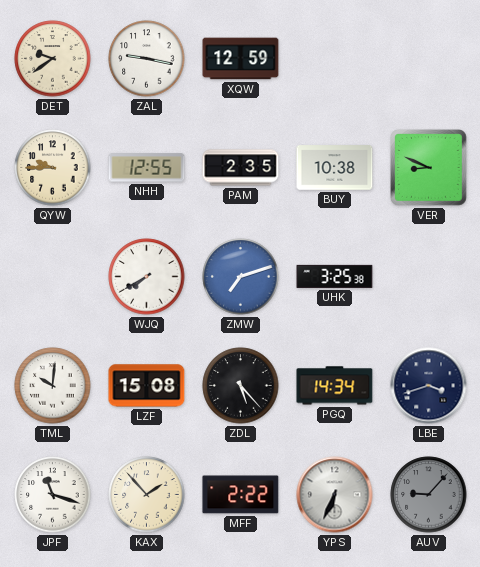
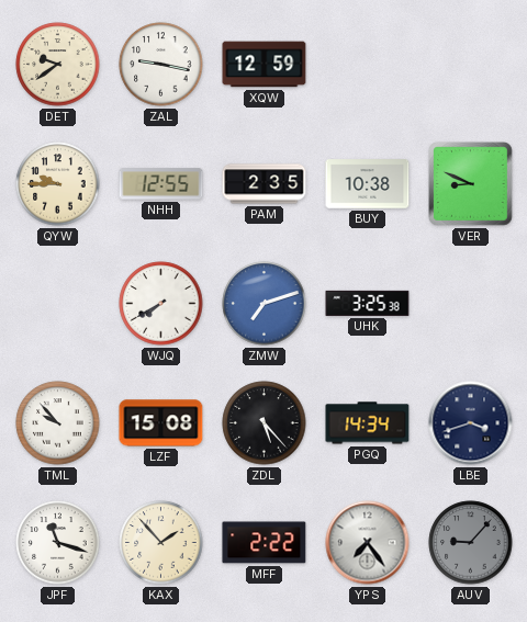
TML: 10:01 -> 9:53
YPS: 6:34 -> 7:24
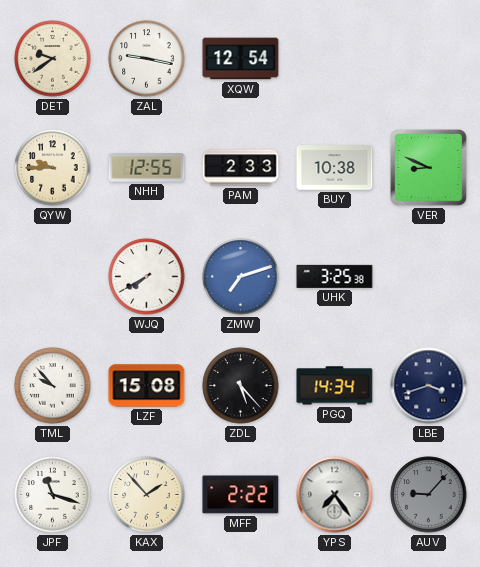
XQW: 12:59 -> 12:54
PAM: 2:35 -> 2:33
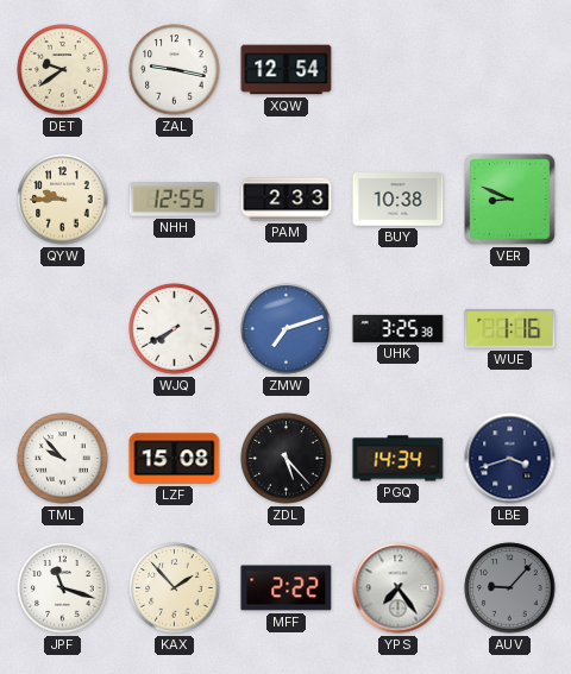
WUE: none -> 1:16
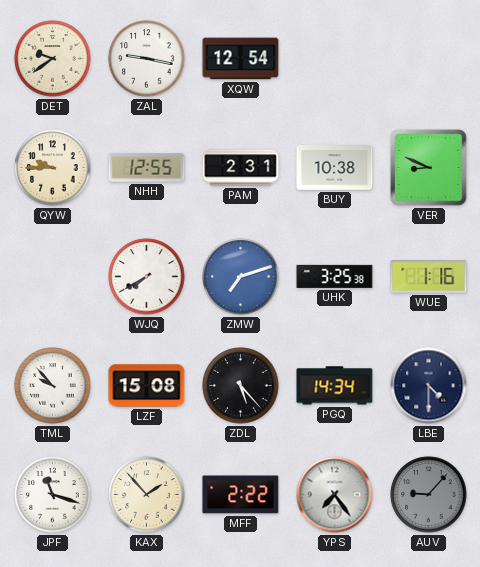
PAM: 2:33 -> 2:31
LBE: 3:42 -> 4:30
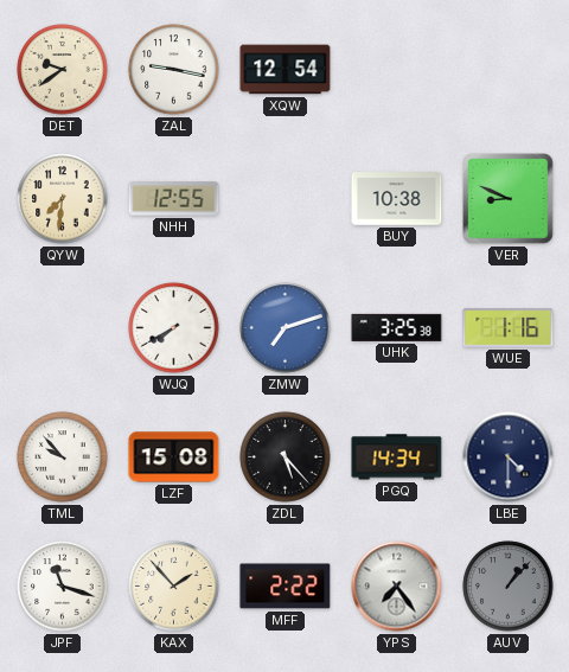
QYW: 9:45 -> 7:31
PAM: 2:31 -> none
AUV: 9:07 -> 1:07
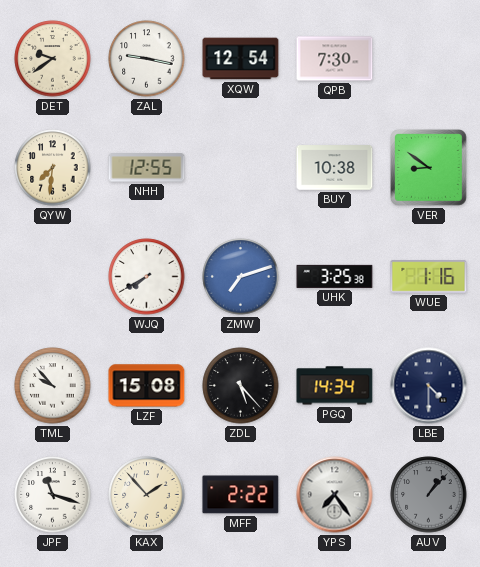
QPB: none -> 7:30
VER: 8:49 -> 8:51
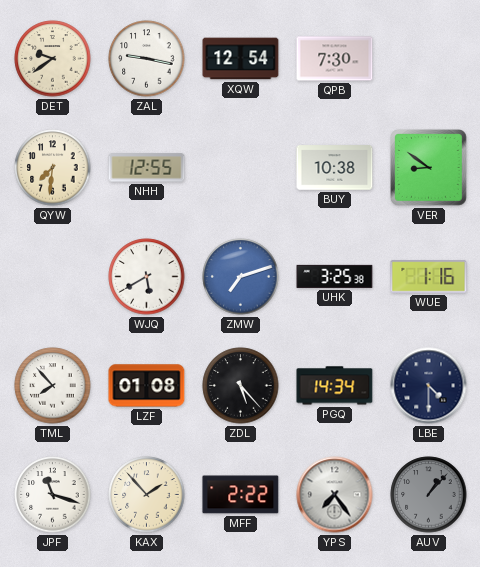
WJQ: 7:40 -> 5:40
TML: 9:53 -> 7:53
LZF: 15:08 -> 01:08
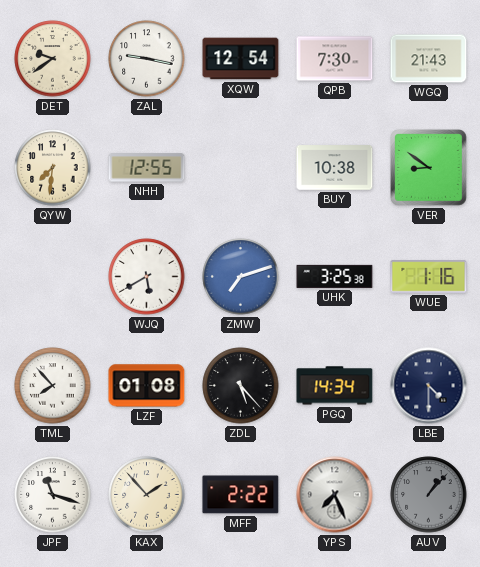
WGQ: none -> 21:43
YPS: 7:24 -> 7:26
